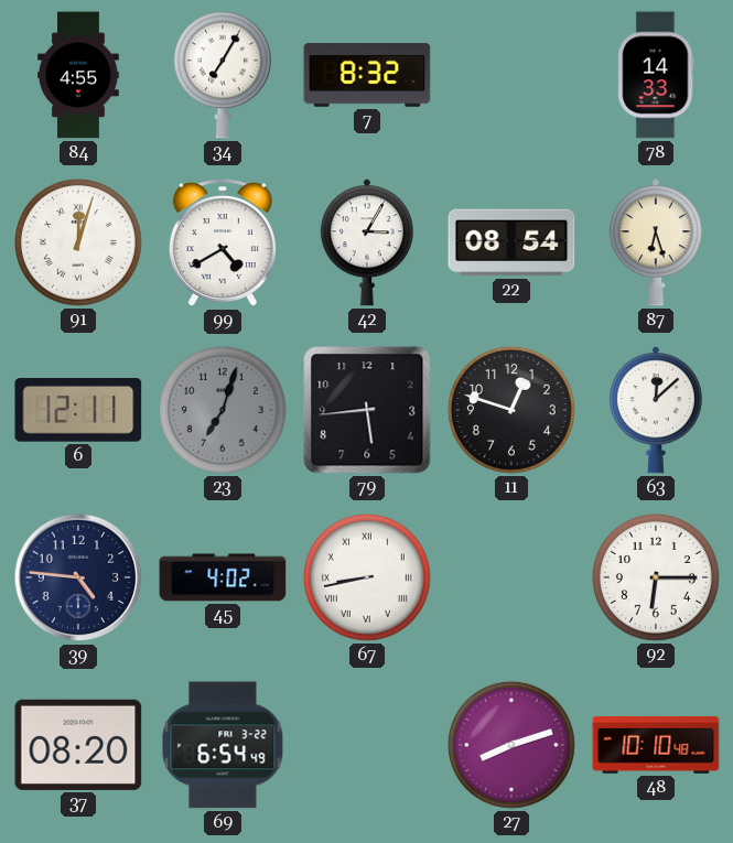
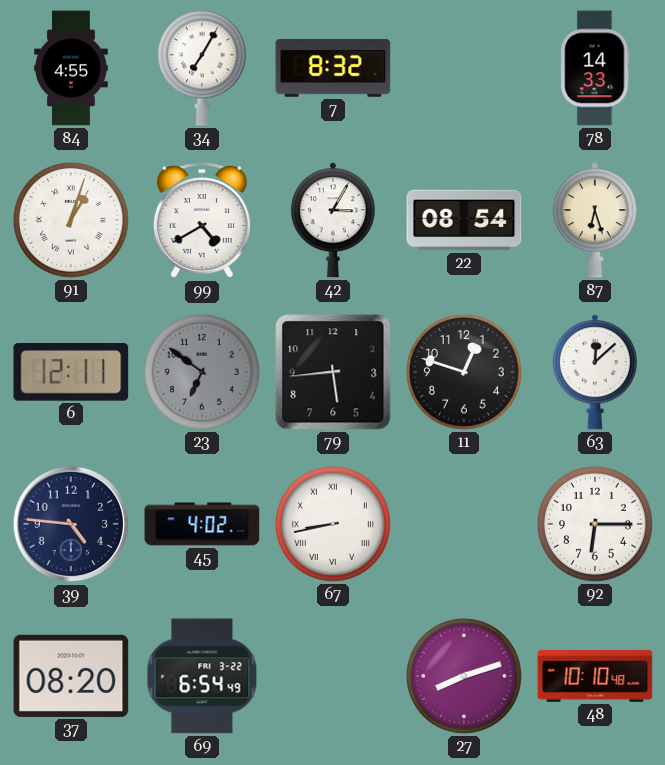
91: 12:03 -> 1:03
23: 7:03 -> 6:51
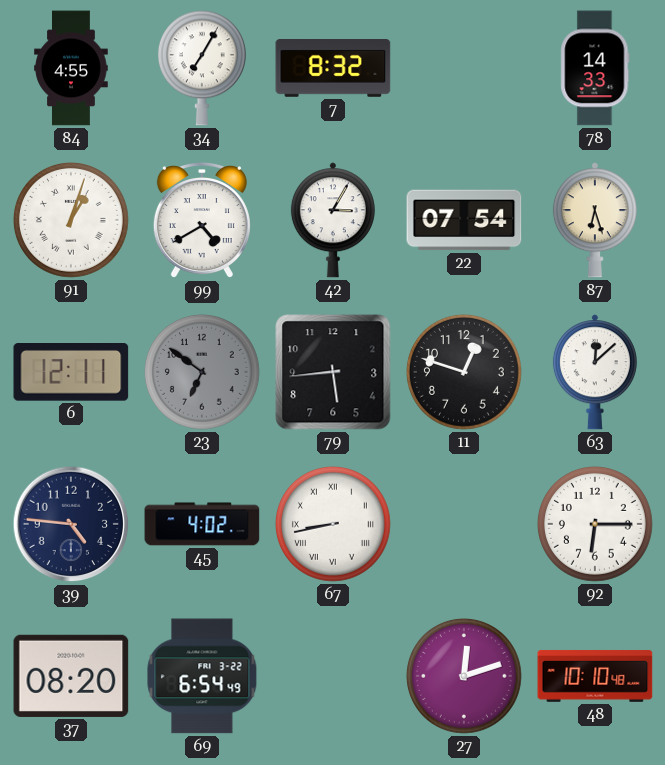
22: 08:54 -> 07:54
27: 8:12 -> 12:12
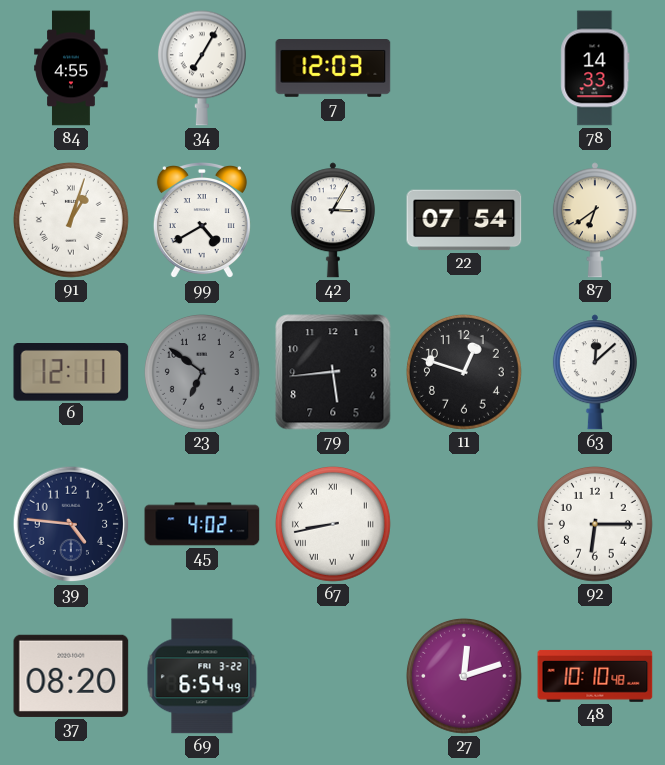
7: 8:32 -> 12:03
87: 6:27 -> 6:39
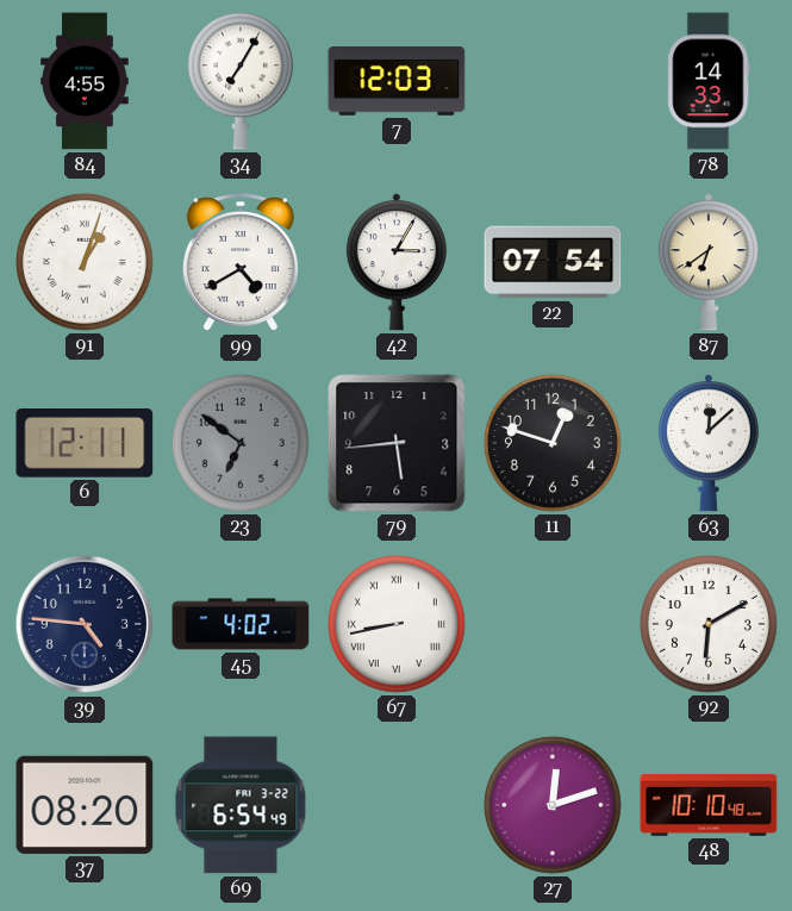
92: 6:15 -> 6:10
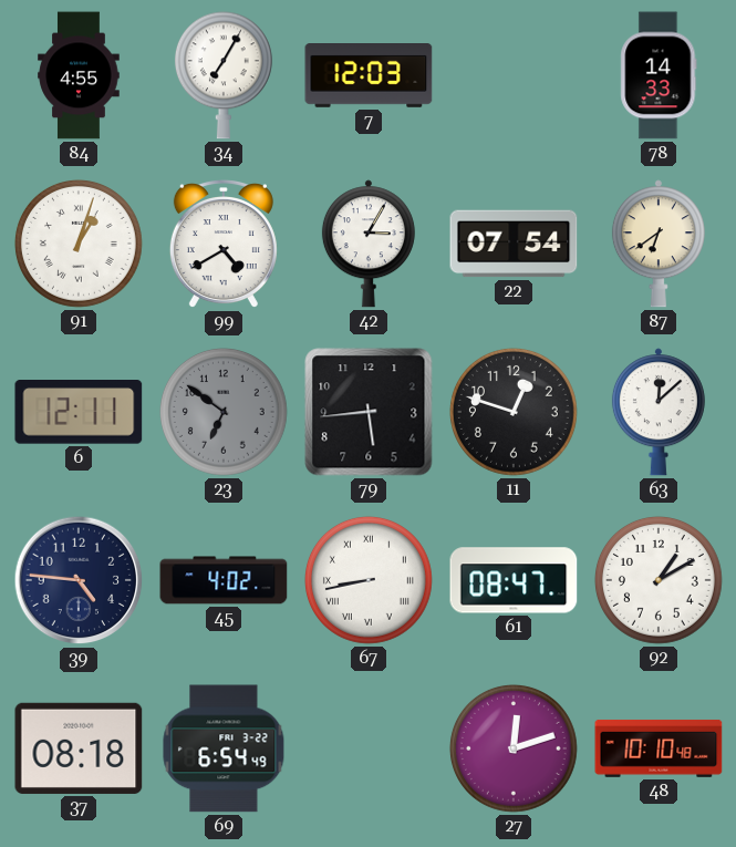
61: none -> 08:47
92: 6:10 -> 1:10
37: 08:20 -> 08:18
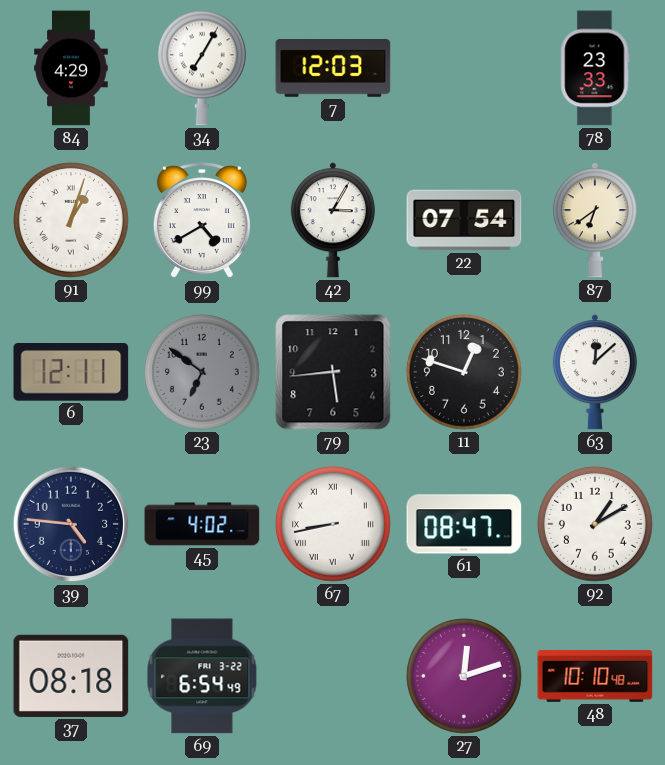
84: 4:55 -> 4:29
78: 14:33 -> 23:33
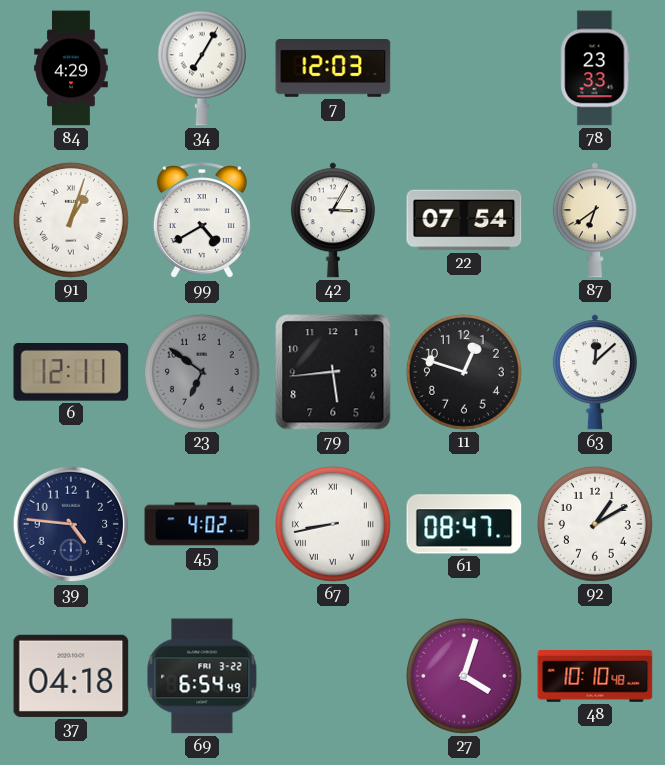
37: 08:18 -> 04:18
27: 12:12 -> 4:03
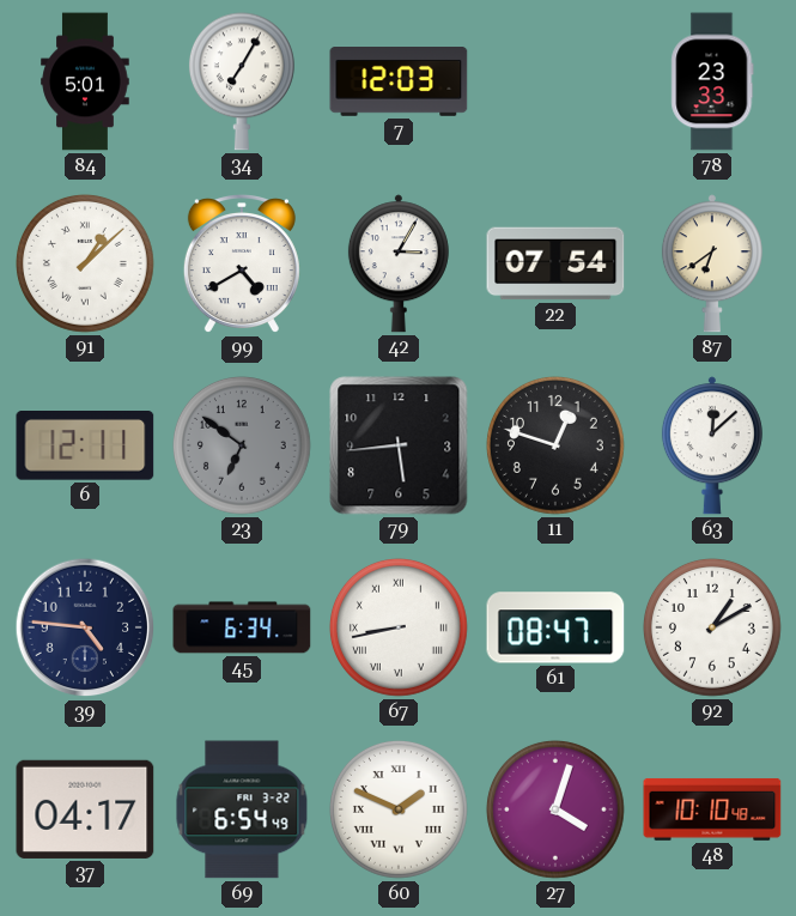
84: 4:29 -> 5:01
91: 1:03 -> 1:08
45: 4:02 -> 6:34
37: 04:18 -> 04:17
60: none -> 1:49
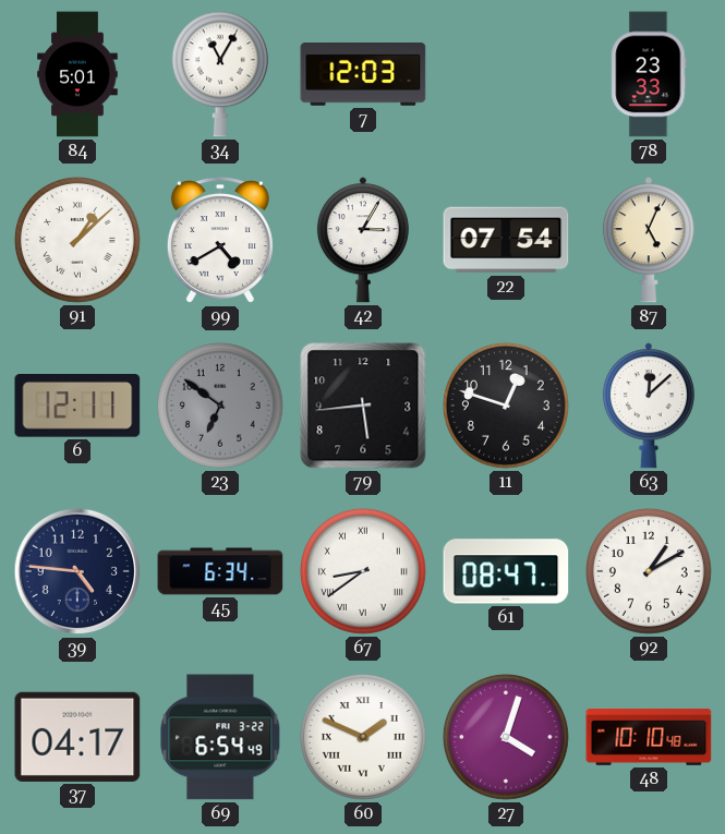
34: 7:05 -> 11:05
87: 6:39 -> 5:04
67: 8:43 -> 8:39
